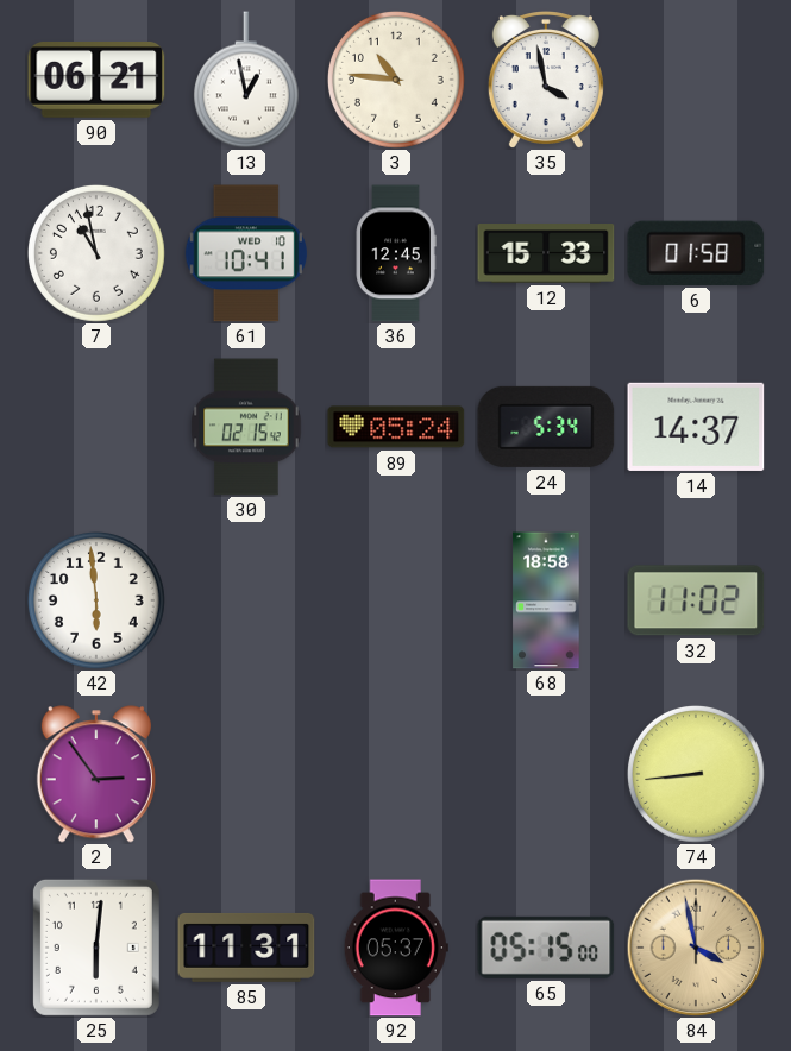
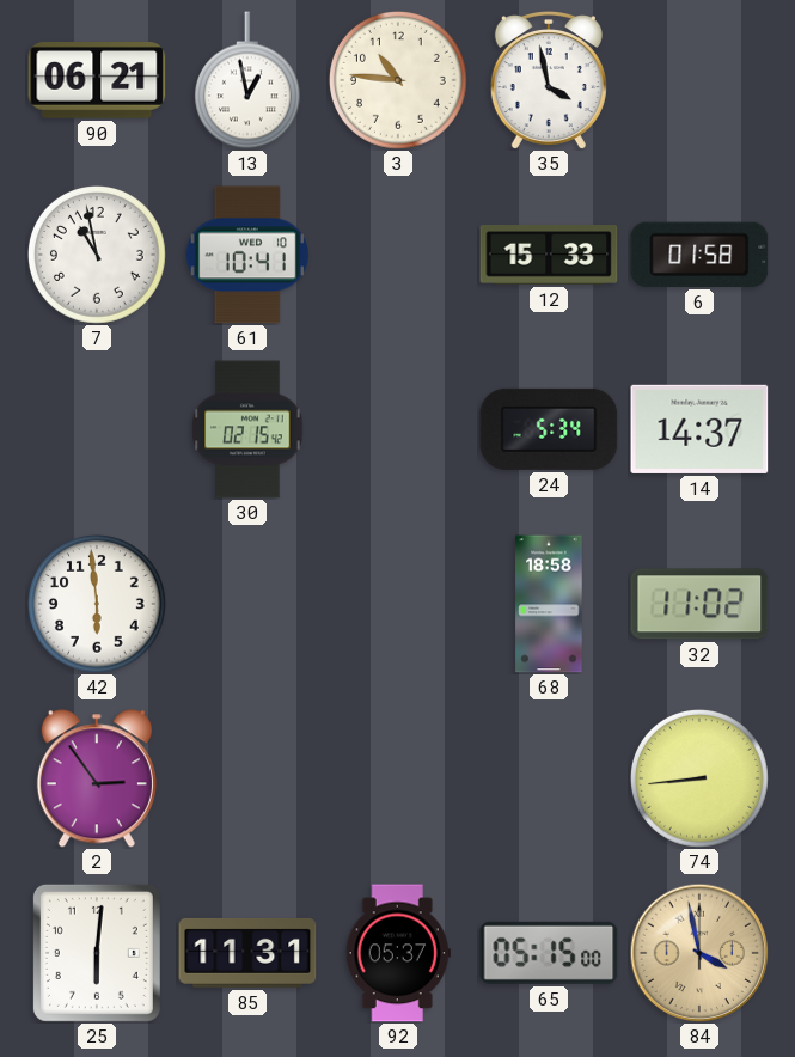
36: 12:45 -> none
89: 05:24 -> none
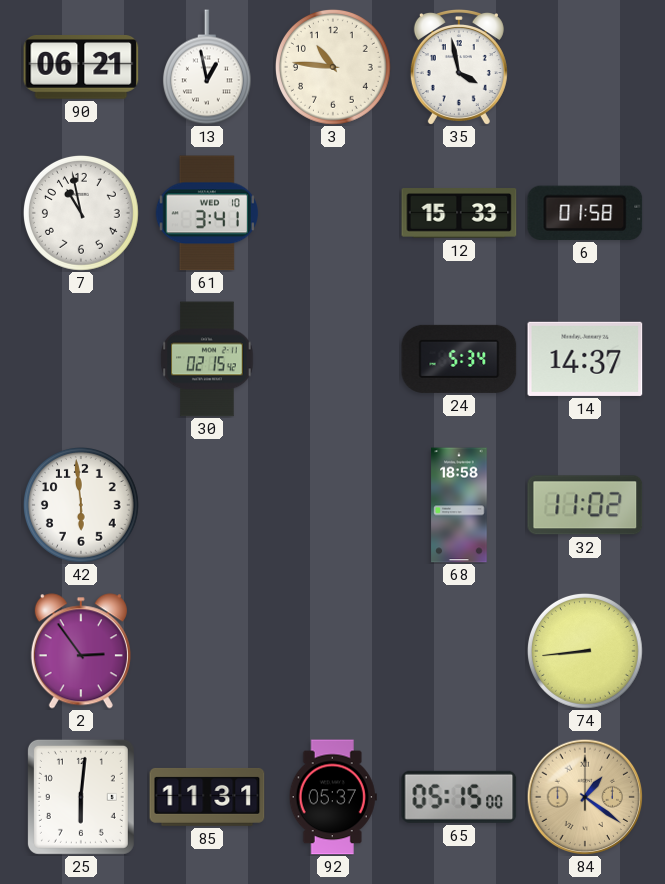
61: 10:41 -> 3:41
84: 3:58 -> 1:21
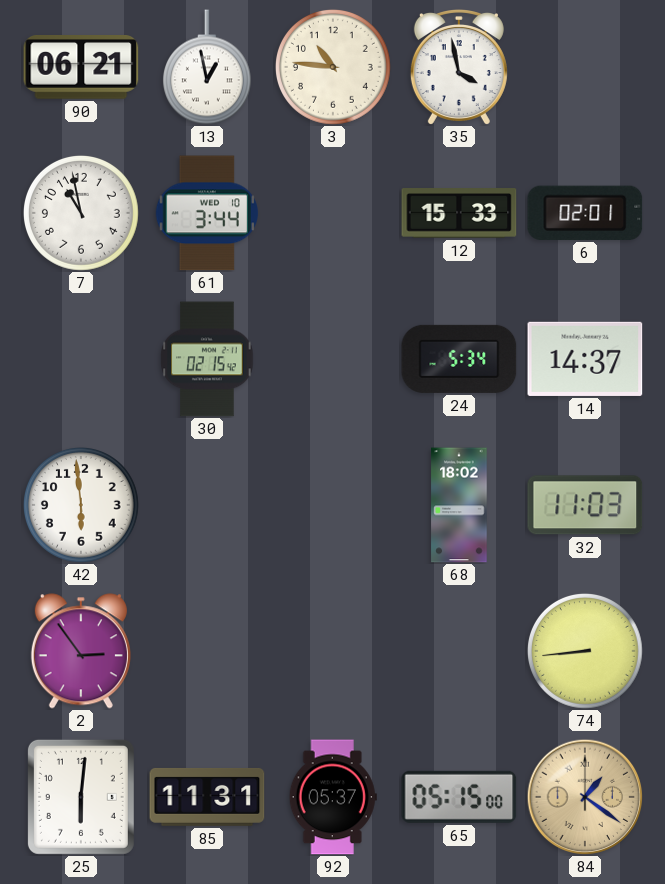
61: 3:41 -> 3:44
6: 01:58 -> 02:01
68: 18:58 -> 18:02
32: 11:02 -> 11:03
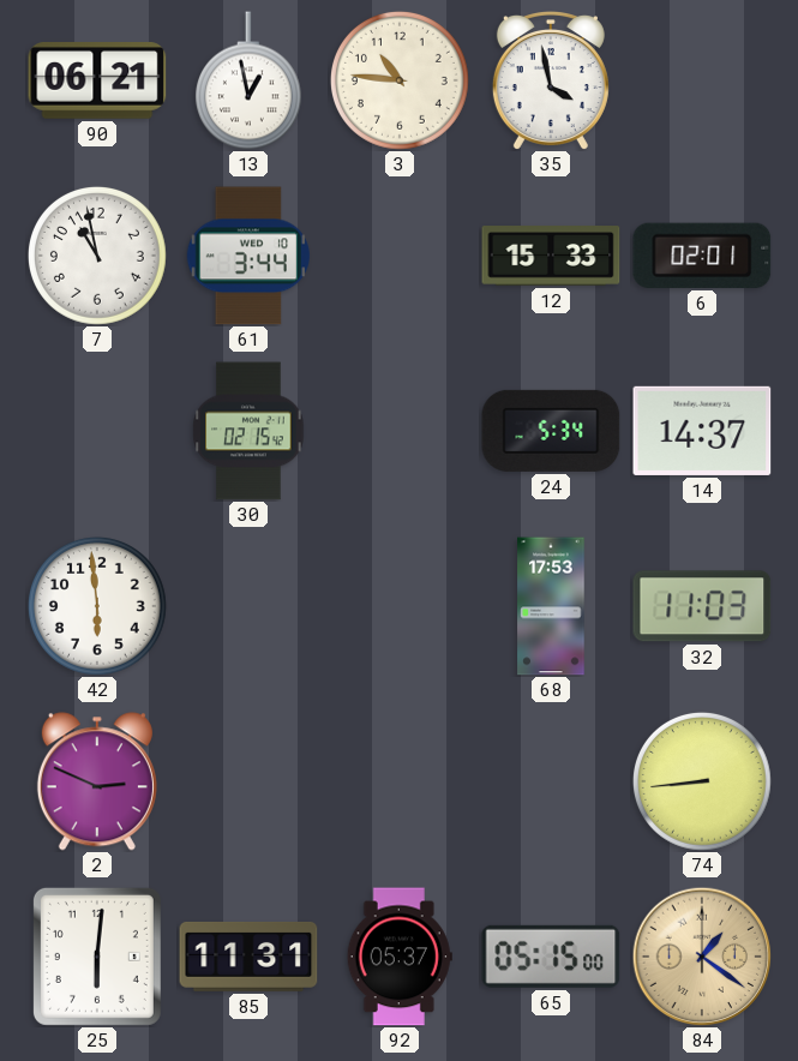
68: 18:02 -> 17:53
2: 2:54 -> 2:49
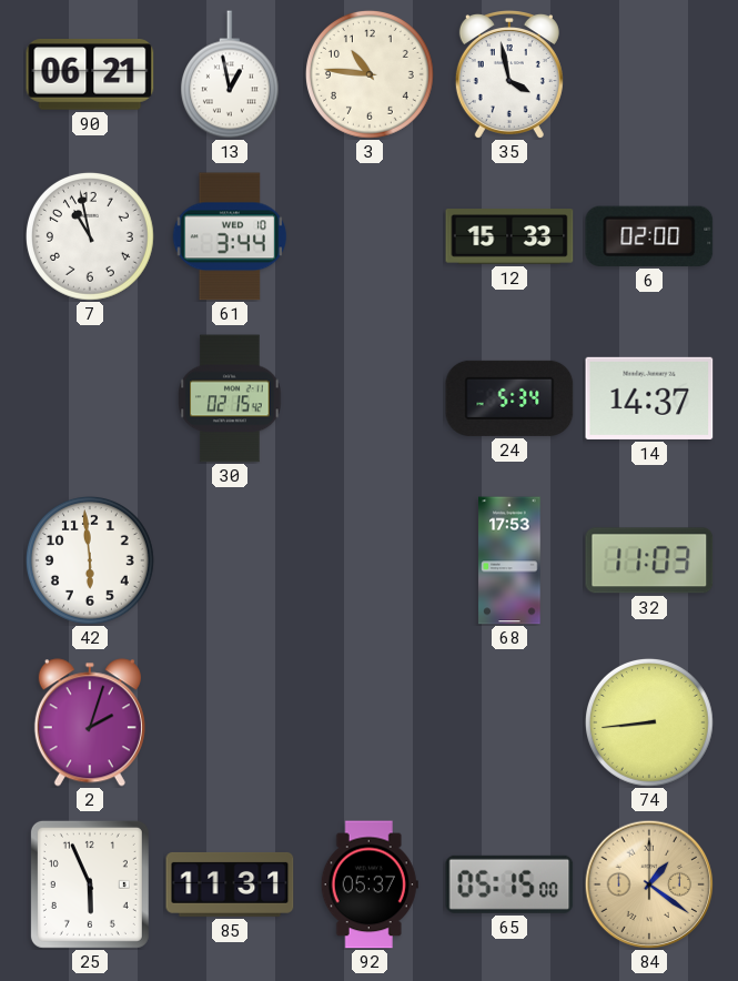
6: 02:01 -> 02:00
2: 2:49 -> 2:03
25: 6:01 -> 5:56
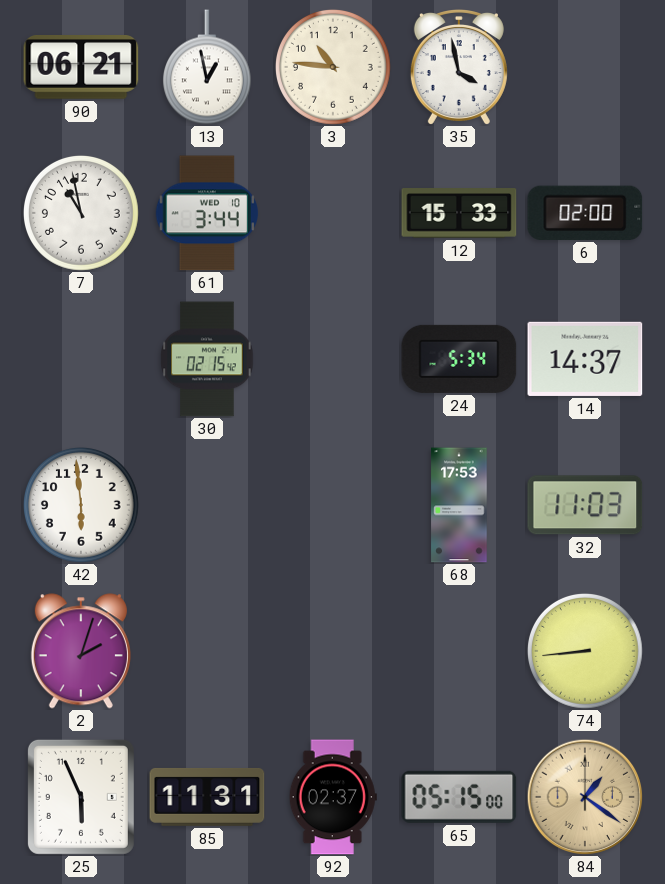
92: 05:37 -> 02:37
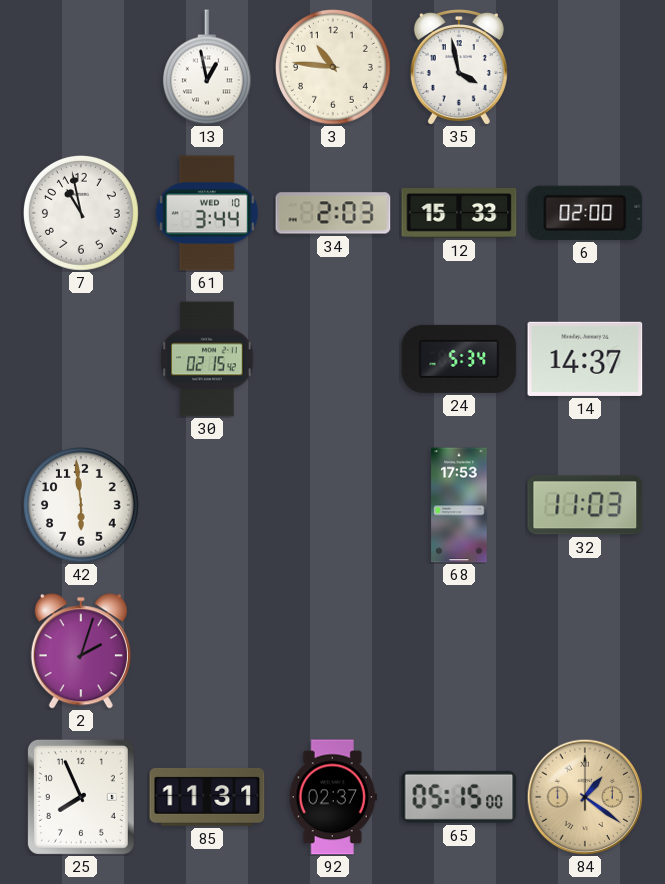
90: 06:21 -> none
34: none -> 2:03
74: 8:44 -> none
25: 5:56 -> 7:56
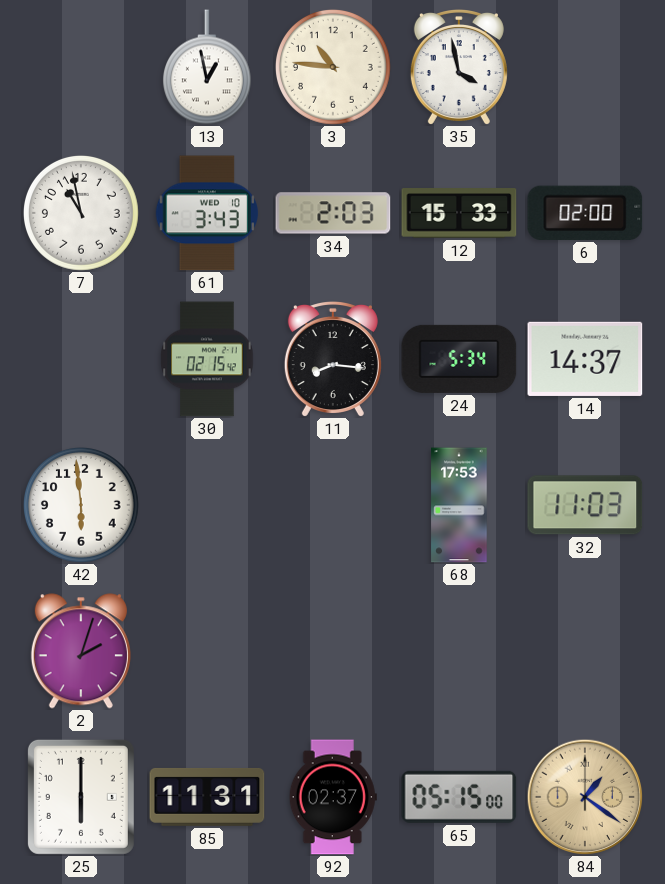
61: 3:44 -> 3:43
11: none -> 8:16
25: 7:56 -> 6:00
